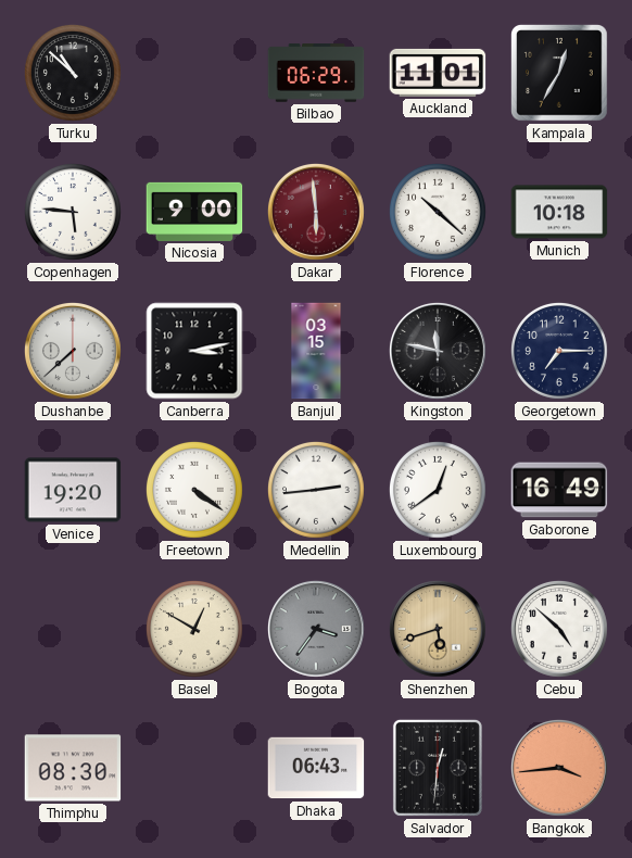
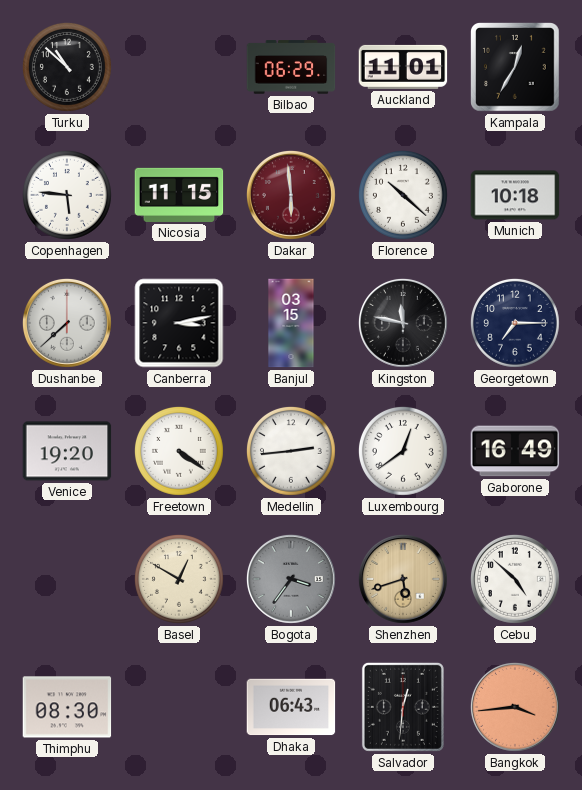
Nicosia: 9:00 -> 11:15
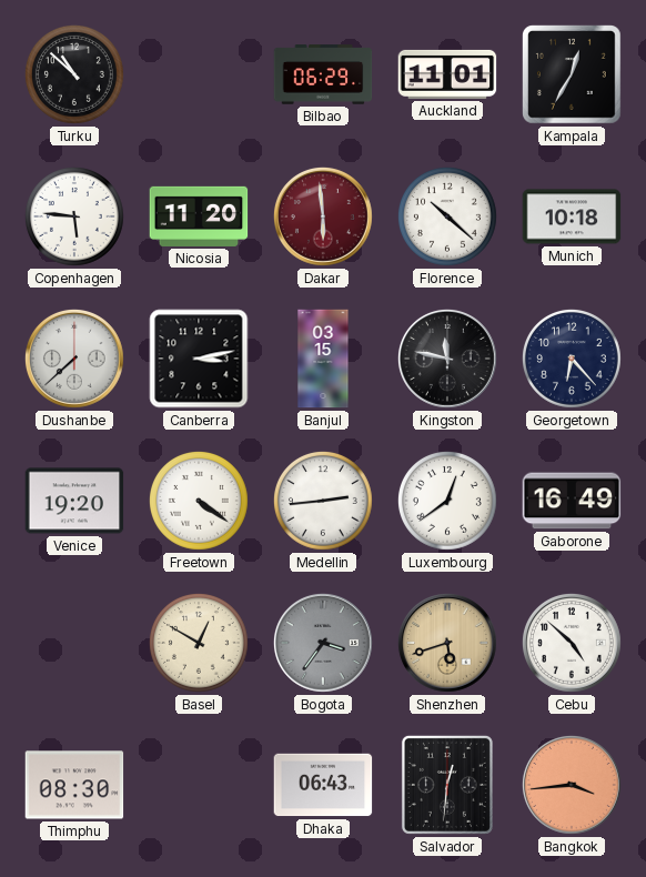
Nicosia: 11:15 -> 11:20
Georgetown: 7:15 -> 6:23
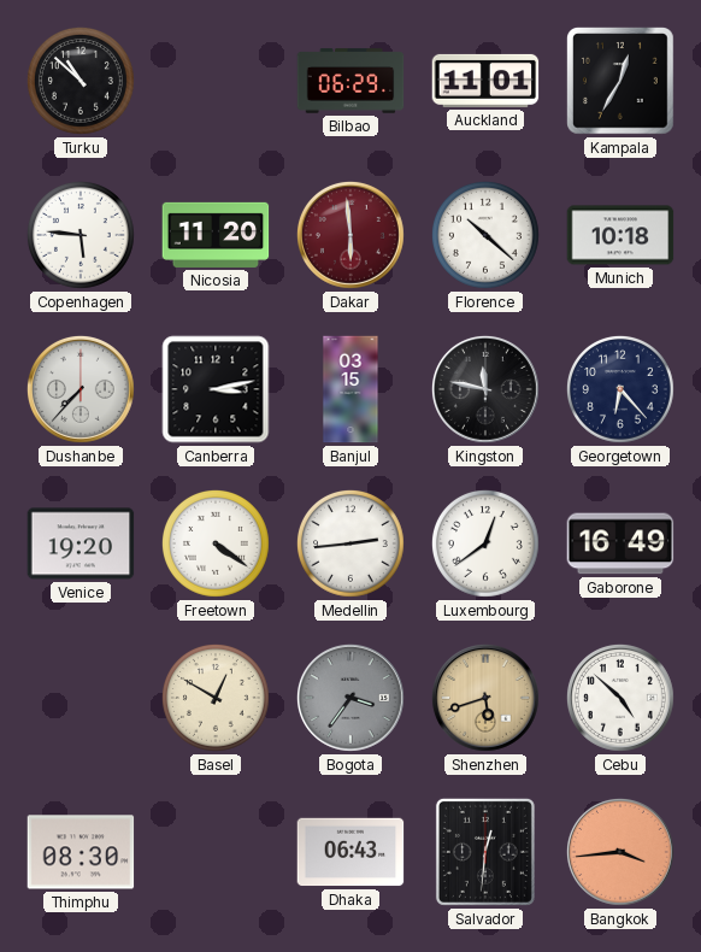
Dushanbe: 7:38 -> 7:37
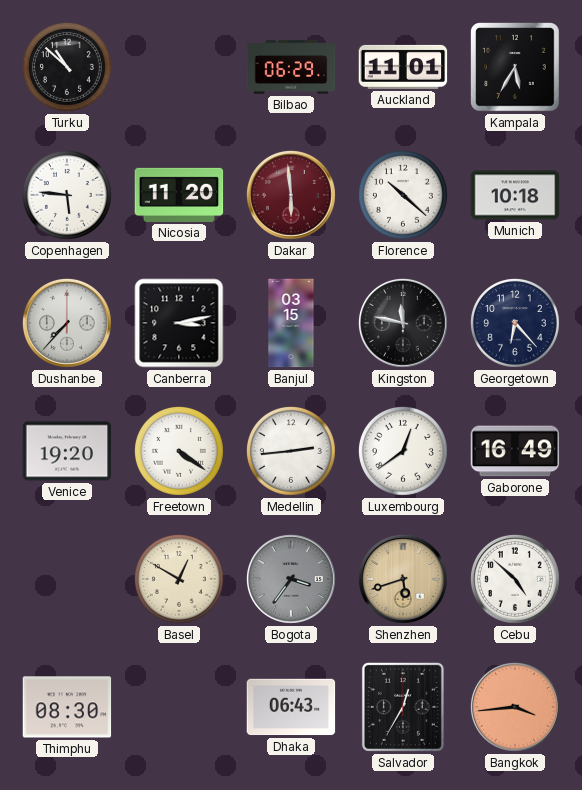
Kampala: 12:35 -> 5:35
Salvador: 12:31 -> 12:35
